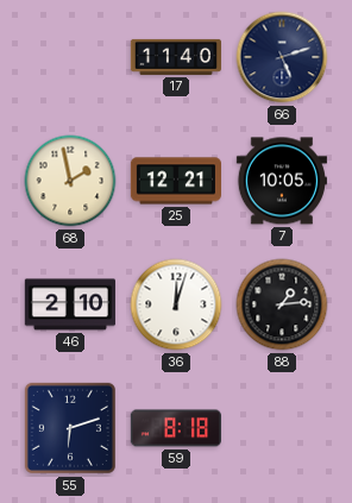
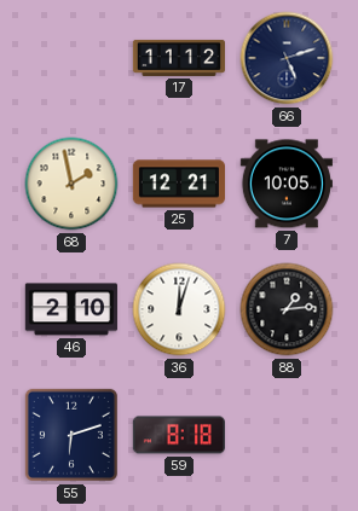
17: 11:40 -> 11:12
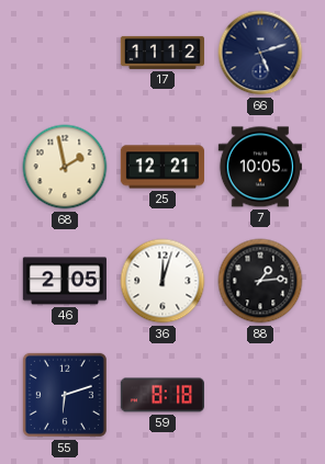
46: 2:10 -> 2:05
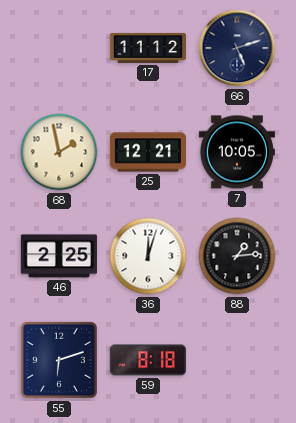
46: 2:05 -> 2:25
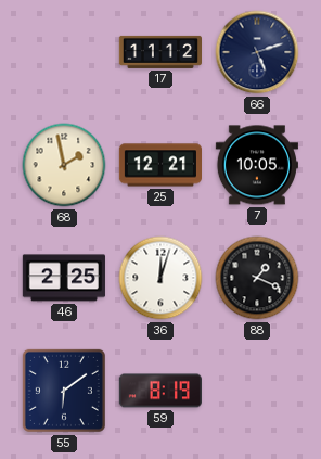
88: 1:14 -> 1:19
55: 6:12 -> 6:09
59: 8:18 -> 8:19
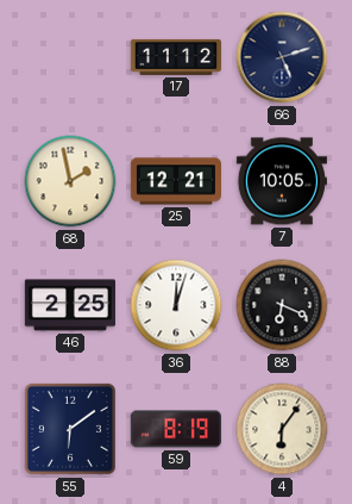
88: 1:19 -> 6:19
4: none -> 6:06
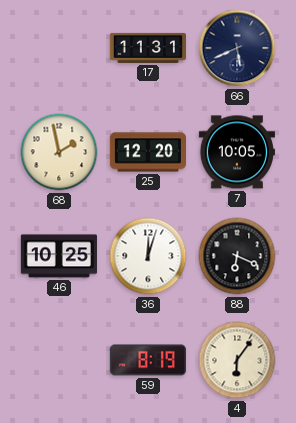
17: 11:12 -> 11:31
66: 5:12 -> 5:41
25: 12:21 -> 12:20
46: 2:25 -> 10:25
55: 6:09 -> none
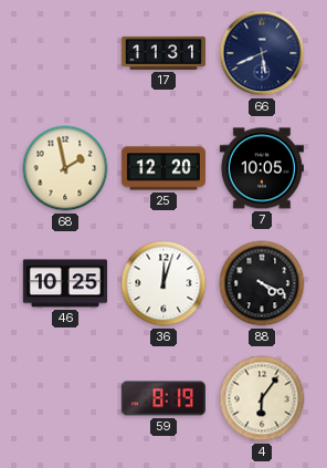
88: 6:19 -> 4:19
